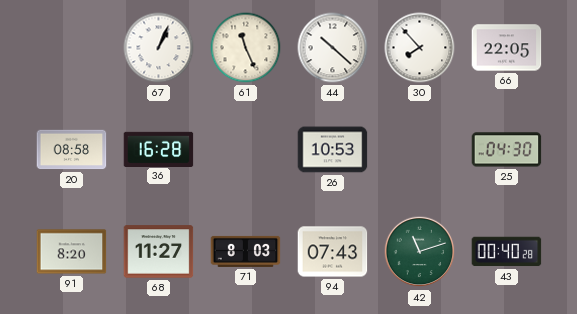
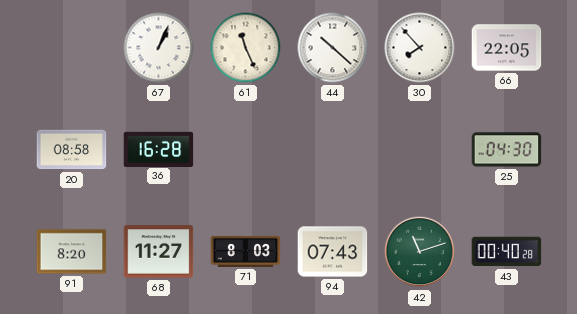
26: 10:53 -> none
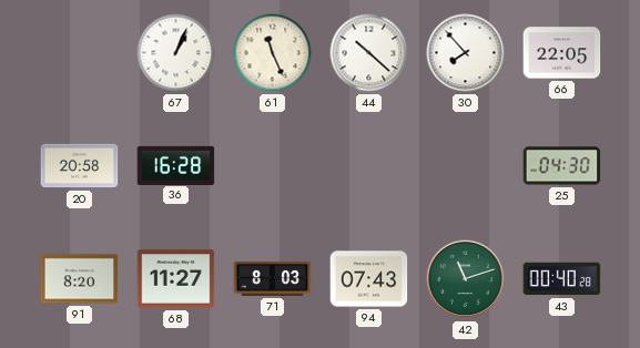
20: 08:58 -> 20:58
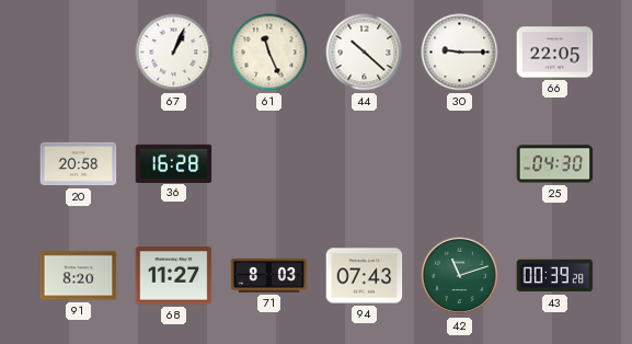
30: 7:53 -> 9:15
43: 00:40 -> 00:39
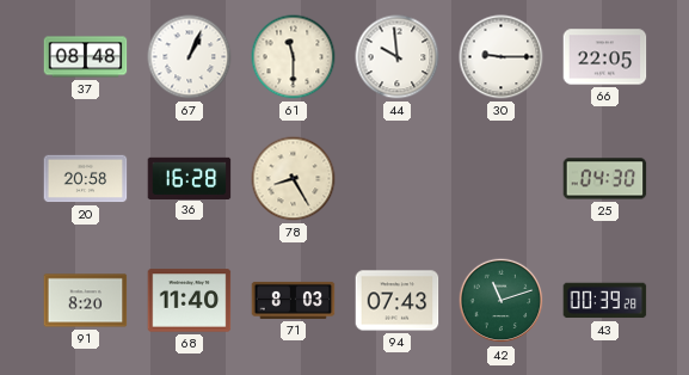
37: none -> 08:48
61: 11:26 -> 11:30
44: 10:22 -> 9:59
78: none -> 8:25
68: 11:27 -> 11:40
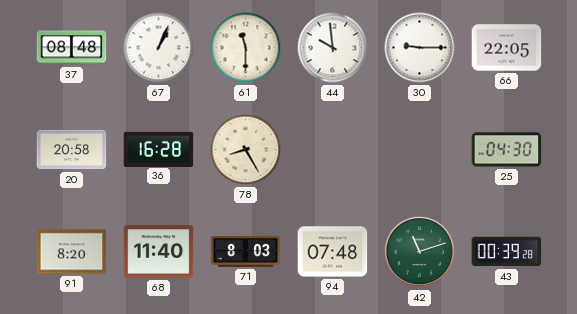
94: 07:43 -> 07:48
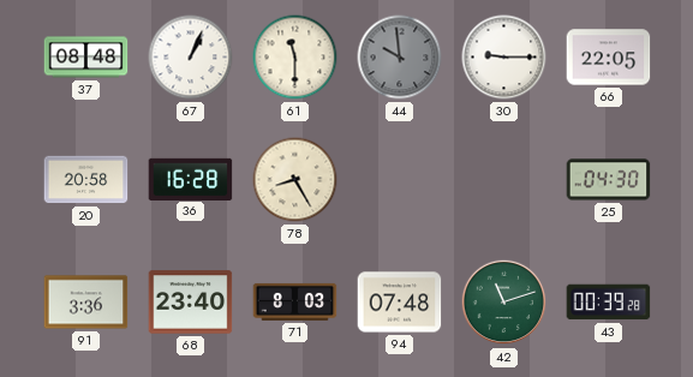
44 dial: white -> grey
91: 8:20 -> 3:36
68: 11:40 -> 23:40
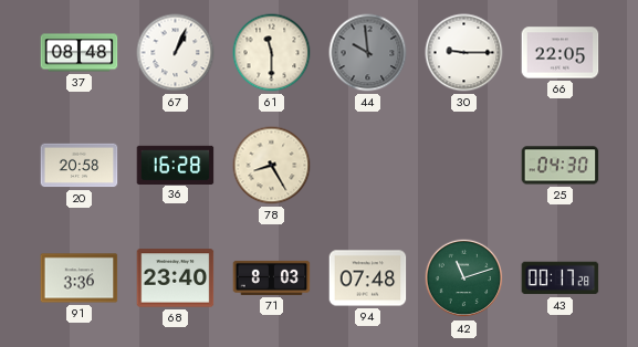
43: 00:39 -> 00:17
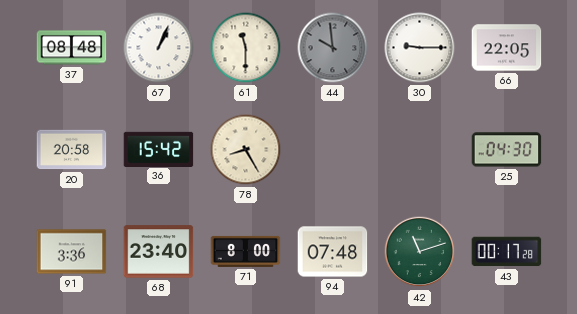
36: 16:28 -> 15:42
71: 8:03 -> 8:00
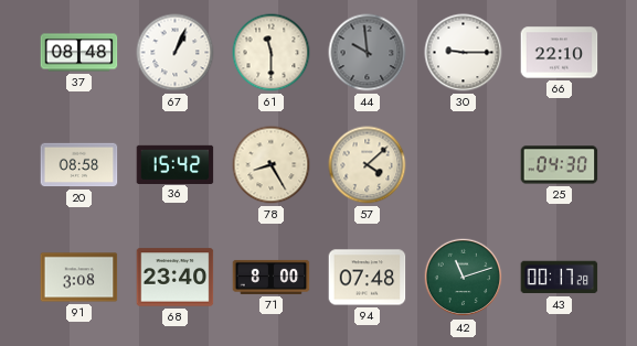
66: 22:05 -> 22:10
20: 20:58 -> 08:58
57: none -> 4:08
91: 3:36 -> 3:08
